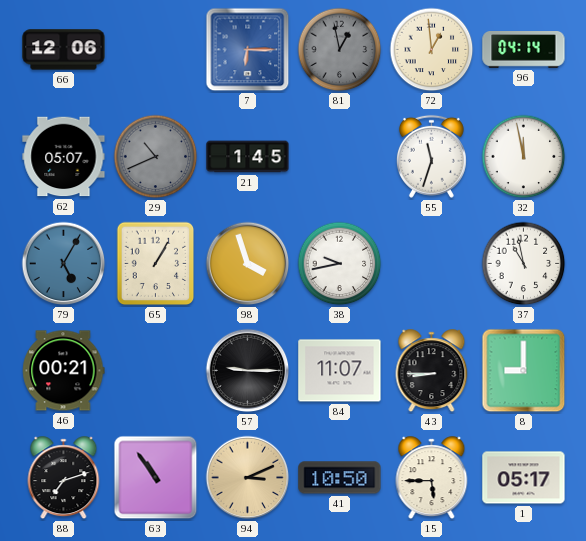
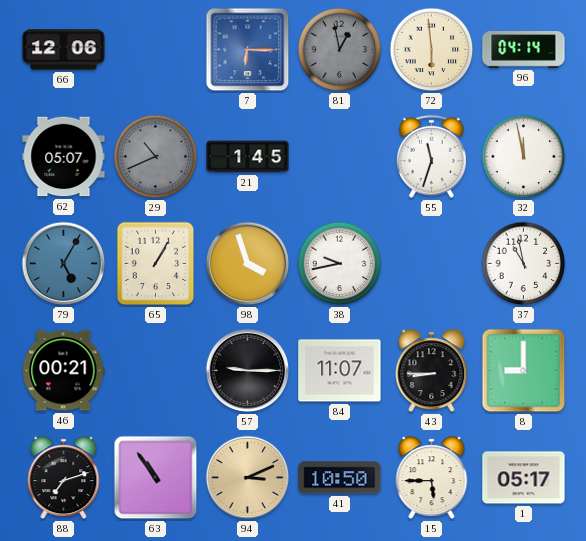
72: 12:59 -> 5:59
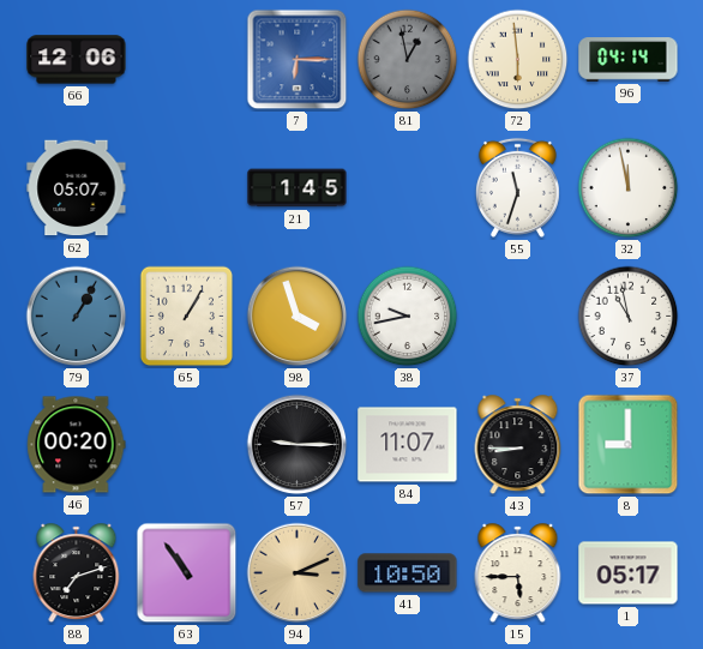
29: 10:41 -> none
79: 5:05 -> 1:05
46: 00:21 -> 00:20
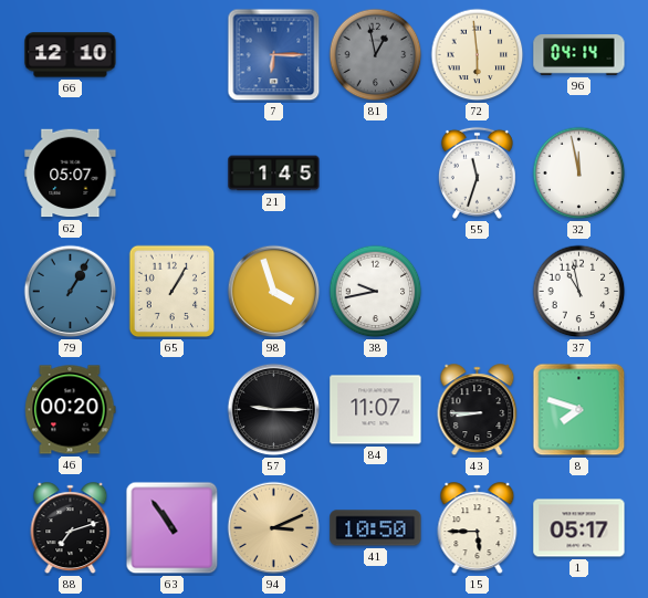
66: 12:06 -> 12:10
8: 9:00 -> 7:48
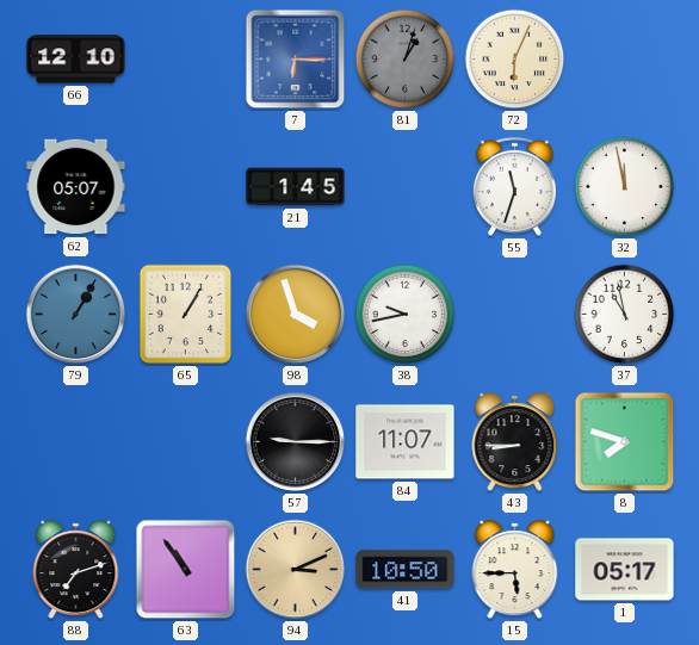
81: 12:58 -> 1:03
72: 5:59 -> 6:04
96: 04:14 -> none
46: 00:20 -> none
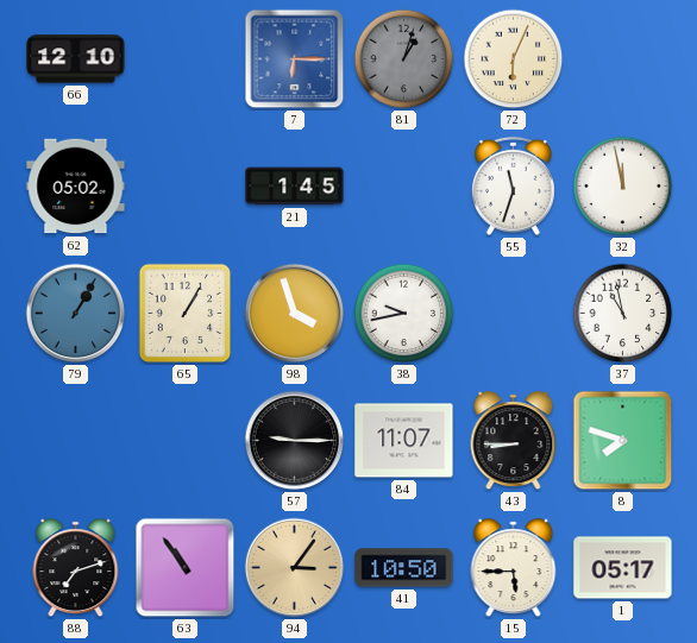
62: 05:07 -> 05:02
94: 3:11 -> 3:06
